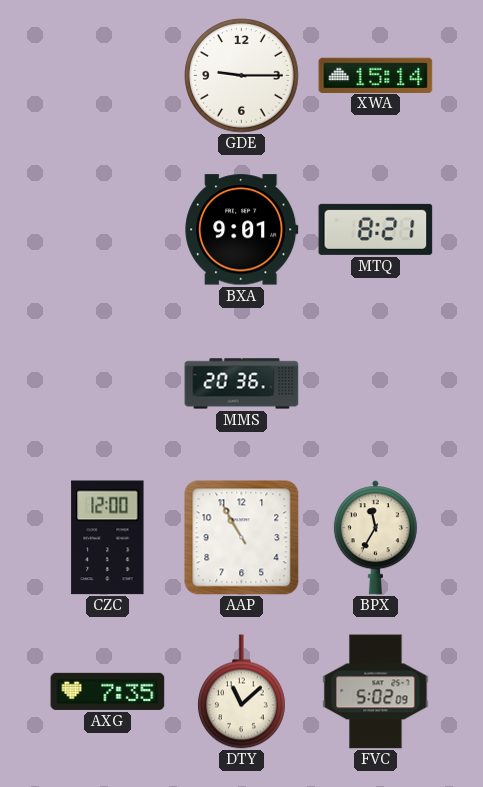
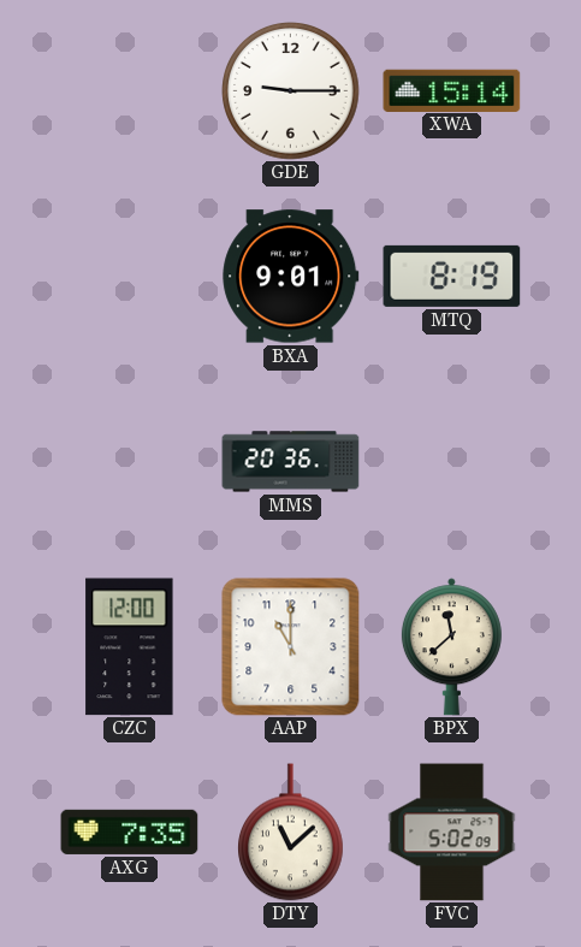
MTQ: 8:21 -> 8:19
AAP: 10:55 -> 11:00
BPX: 11:35 -> 11:38
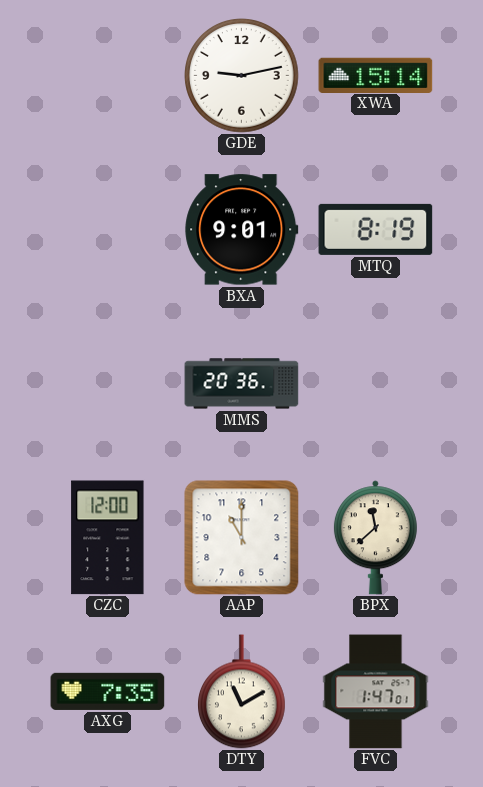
GDE: 9:15 -> 9:13
DTY: 11:08 -> 11:10
FVC: 5:02 -> 1:47
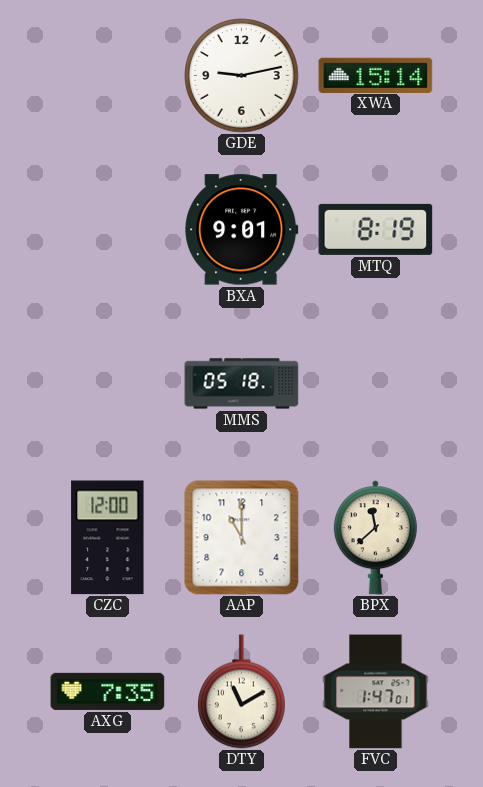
MMS: 20:36 -> 05:18
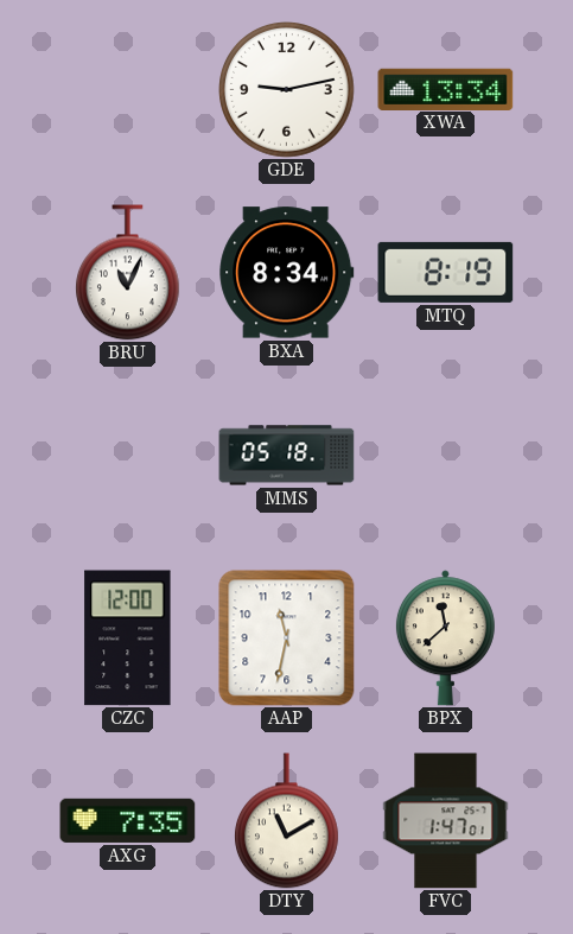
XWA: 15:14 -> 13:34
BRU: none -> 11:04
BXA: 9:01 -> 8:34
AAP: 11:00 -> 11:32
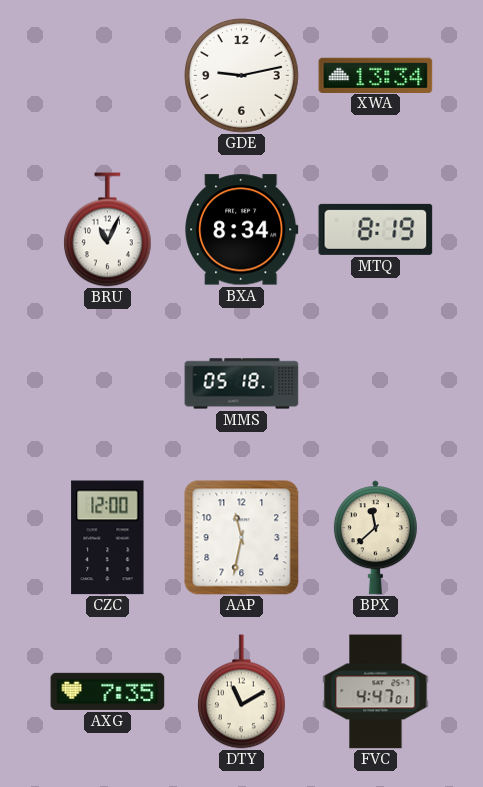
FVC: 1:47 -> 4:47
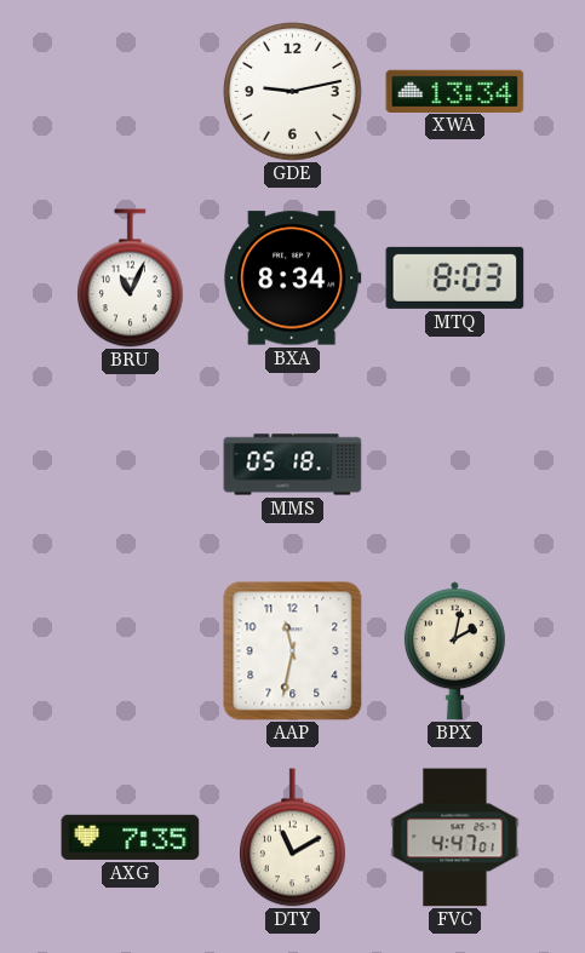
MTQ: 8:19 -> 8:03
CZC: 12:00 -> none
BPX: 11:38 -> 2:02
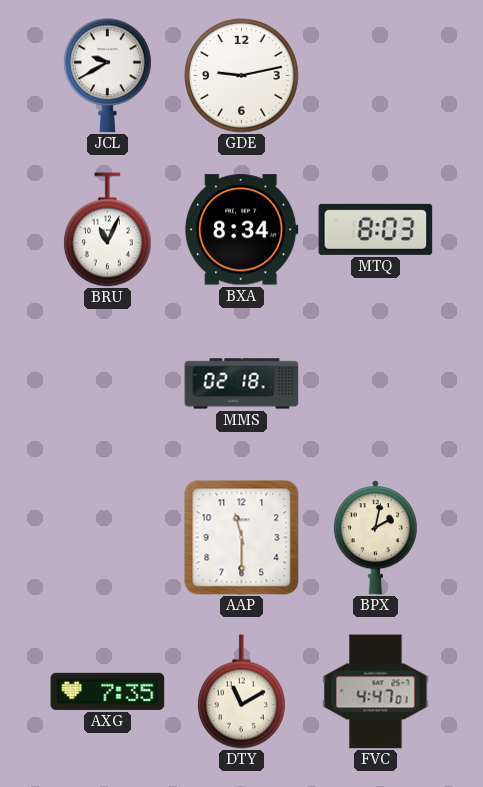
JCL: none -> 9:40
XWA: 13:34 -> none
MMS: 05:18 -> 02:18
AAP: 11:32 -> 11:30
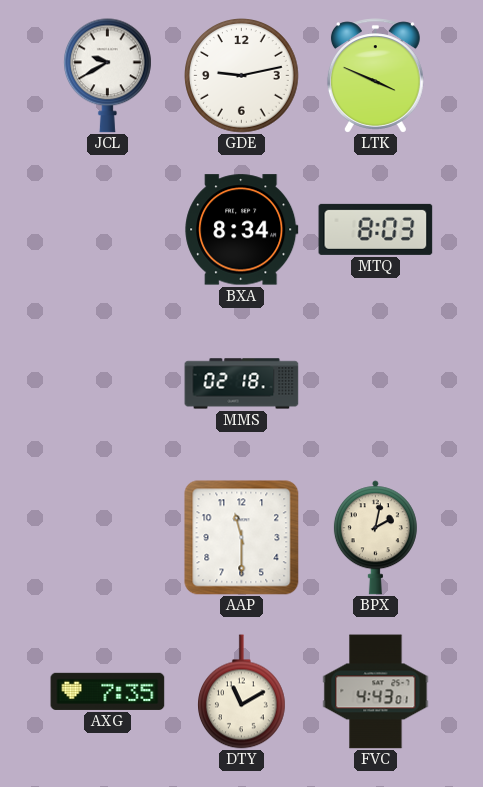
LTK: none -> 3:49
BRU: 11:04 -> none
FVC: 4:47 -> 4:43
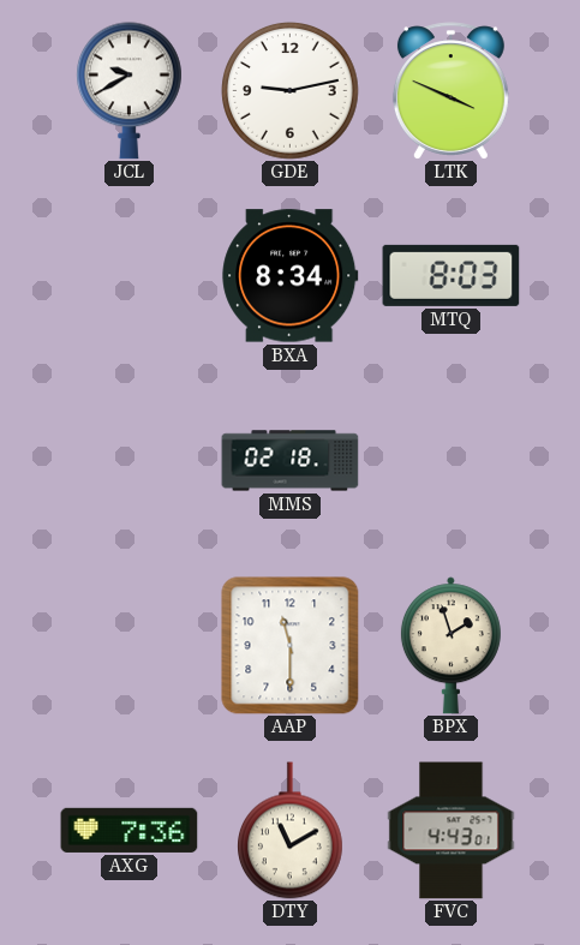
BPX: 2:02 -> 1:57
AXG: 7:35 -> 7:36
